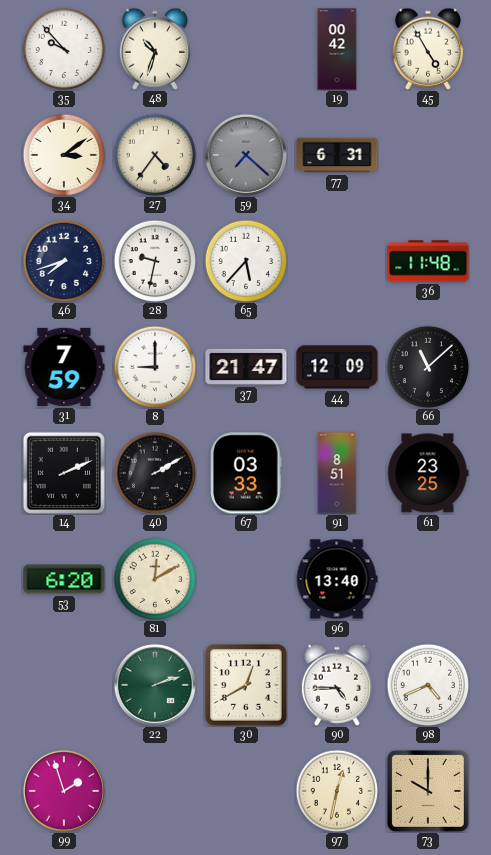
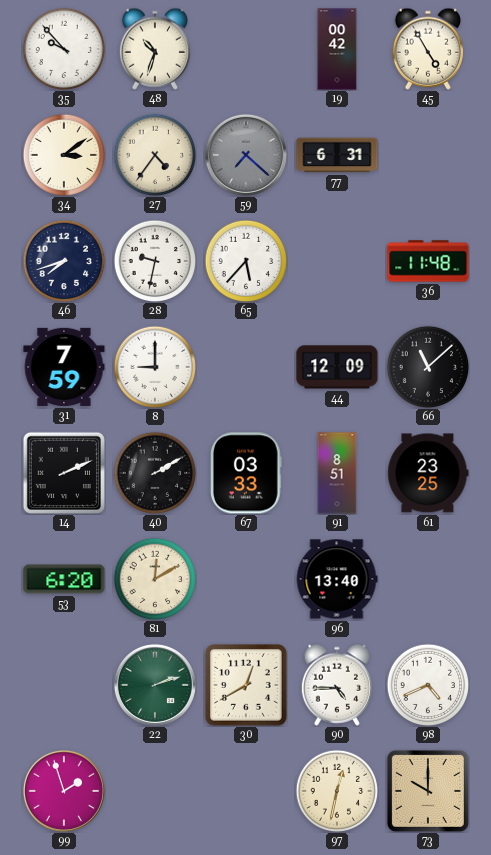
37: 21:47 -> none
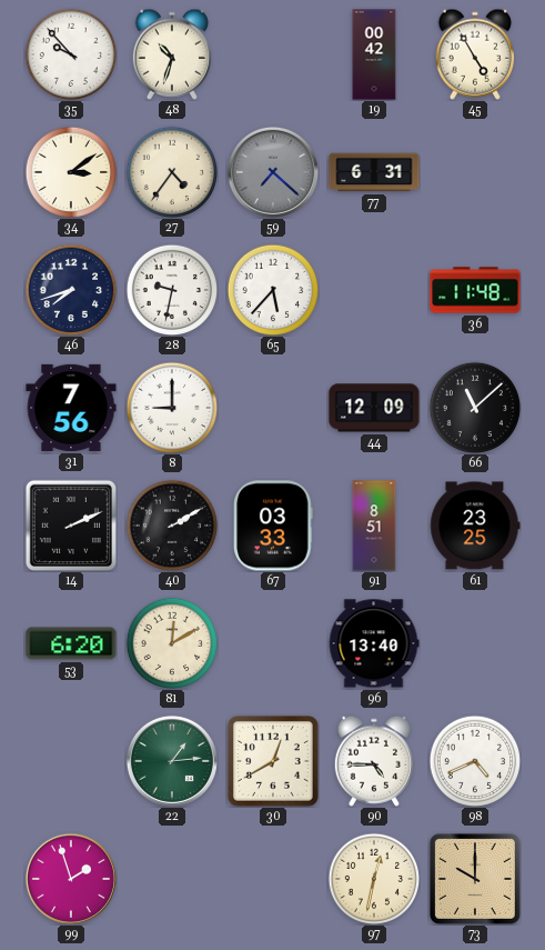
31: 7:59 -> 7:56
22: 2:12 -> 1:14
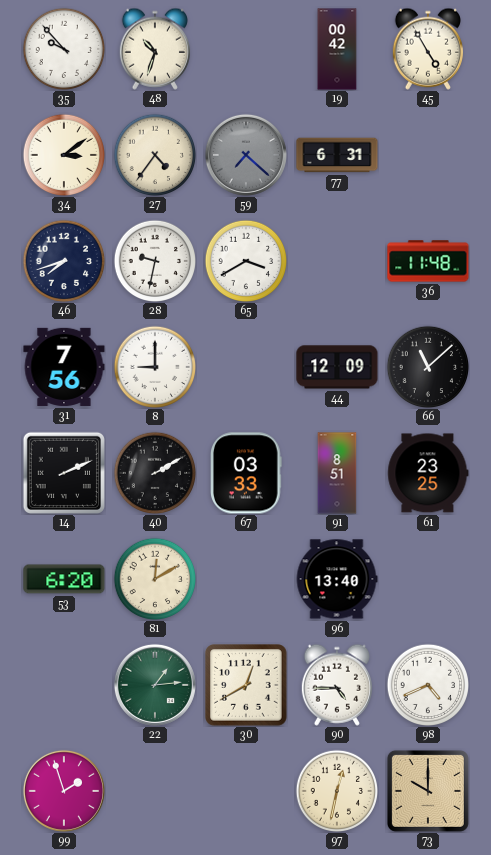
65: 5:37 -> 3:40
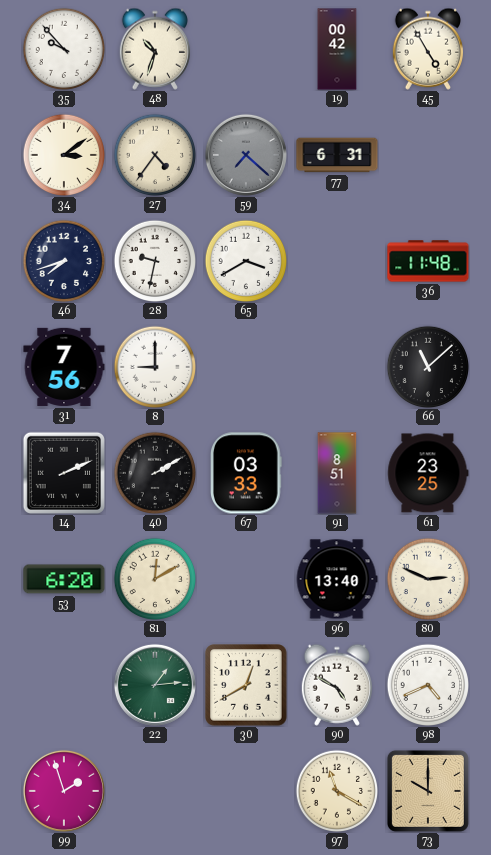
44: 12:09 -> none
80: none -> 2:49
90: 4:45 -> 4:50
97: 12:32 -> 11:20
